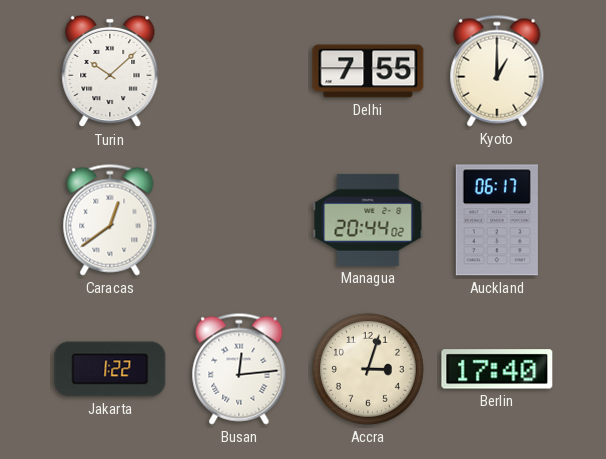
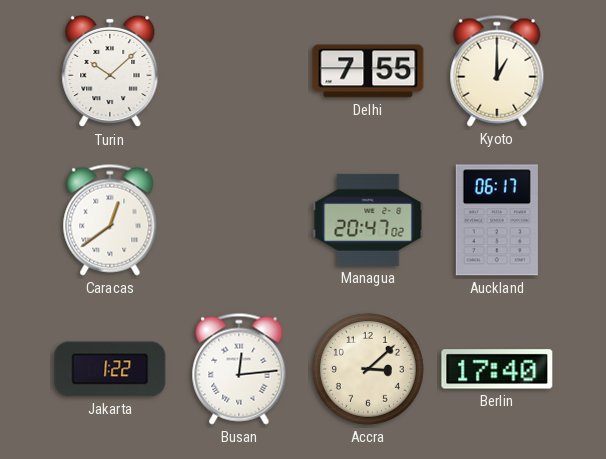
Managua: 20:44 -> 20:47
Accra: 3:03 -> 3:08
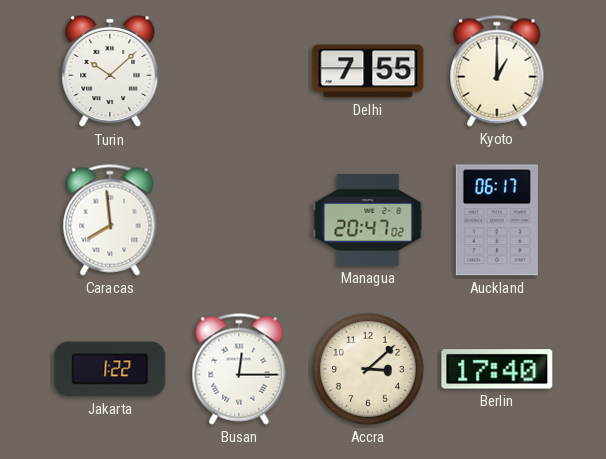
Caracas: 12:39 -> 7:59
Busan: 12:14 -> 12:15
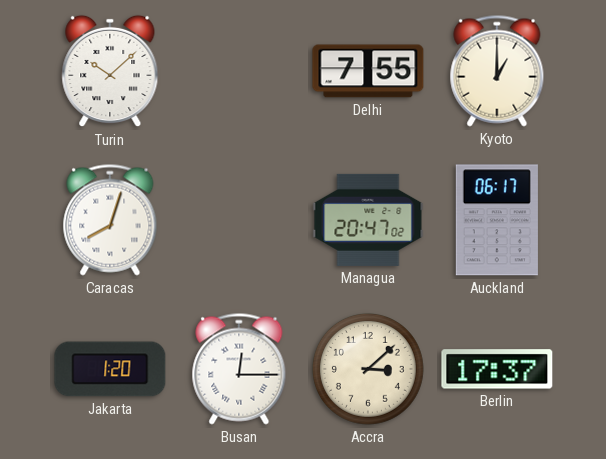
Caracas: 7:59 -> 8:03
Jakarta: 1:22 -> 1:20
Berlin: 17:40 -> 17:37
